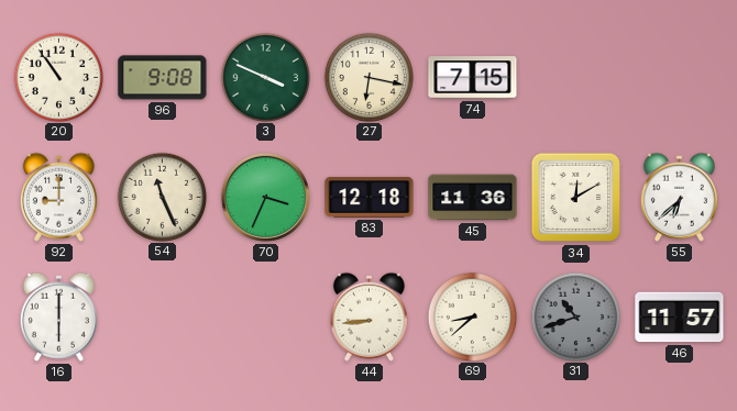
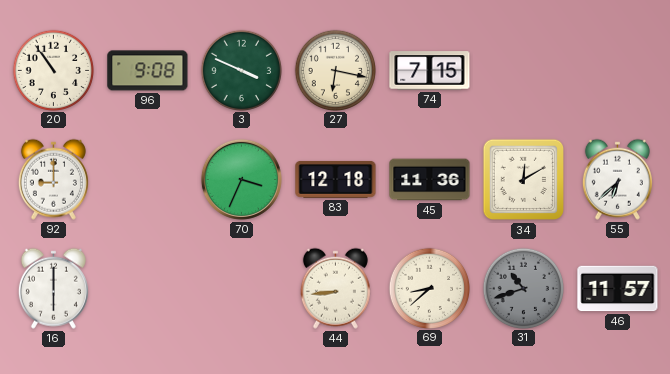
54: 11:26 -> none
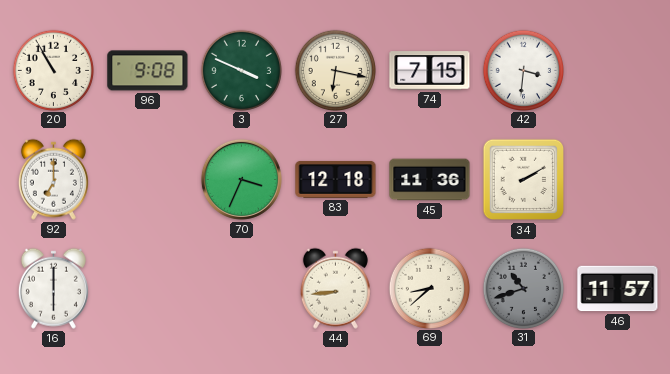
20: 10:54 -> 10:55
42: none -> 3:31
92: 9:00 -> 7:00
34: 12:10 -> 2:10
55: 6:38 -> none
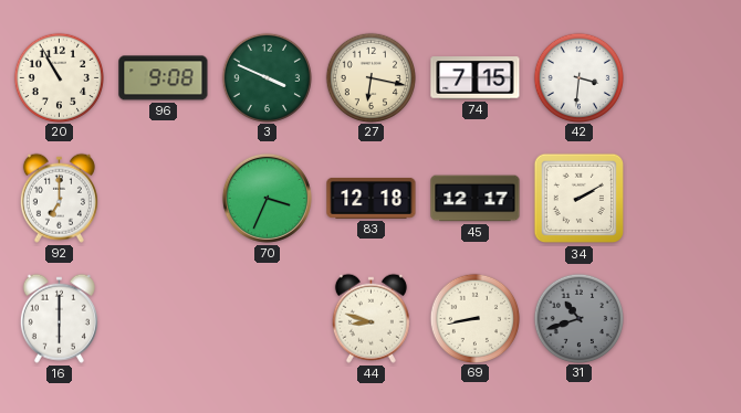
45: 11:36 -> 12:17
44: 8:44 -> 8:48
69: 8:38 -> 8:43
46: 11:57 -> none
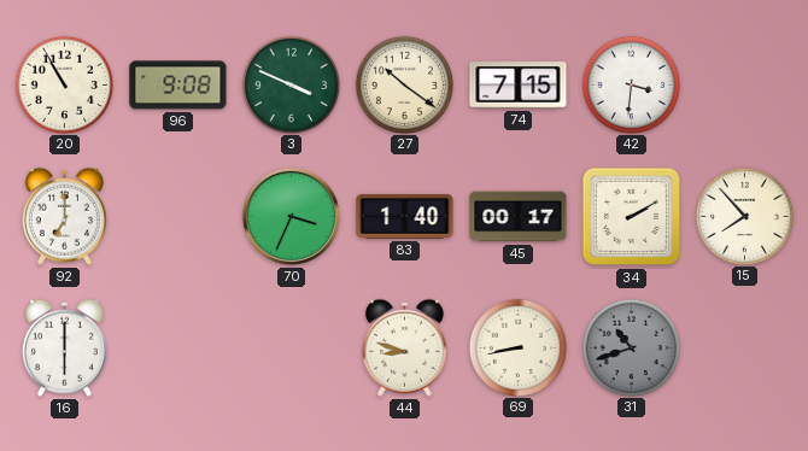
27: 6:17 -> 10:21
83: 12:18 -> 1:40
45: 12:17 -> 00:17
15: none -> 7:53
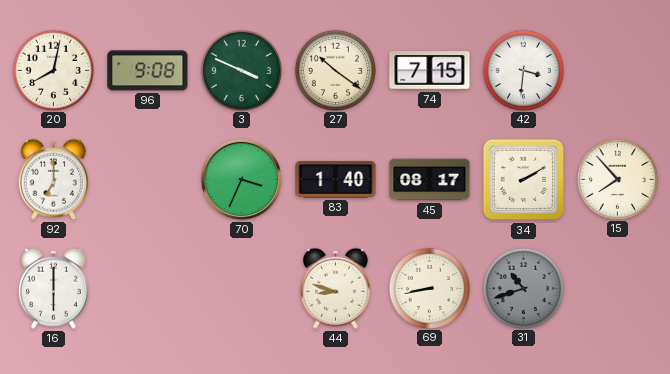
20: 10:55 -> 8:02
45: 00:17 -> 08:17
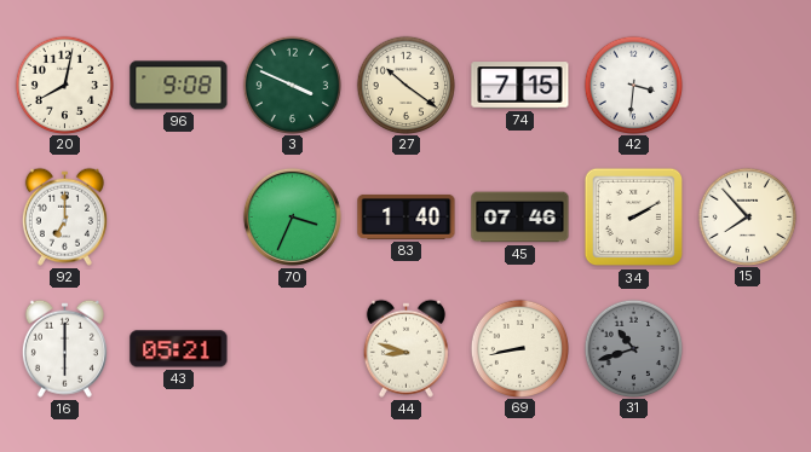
45: 08:17 -> 07:46
43: none -> 05:21
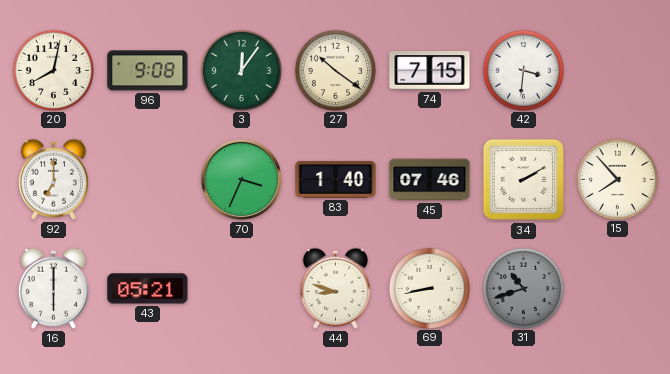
3: 3:49 -> 12:06
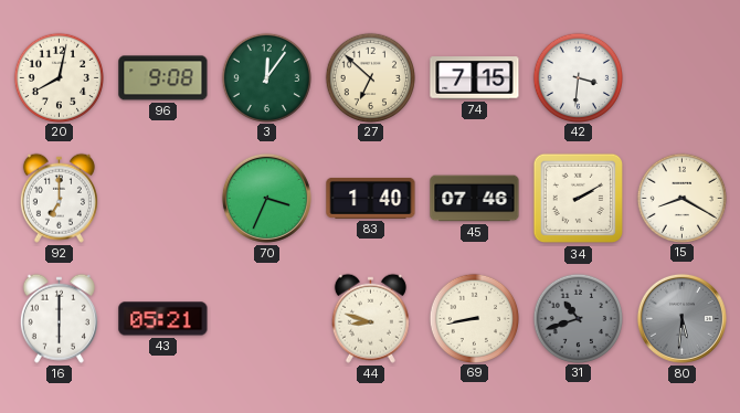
27: 10:21 -> 6:52
15: 7:53 -> 8:20
80: none -> 5:31
